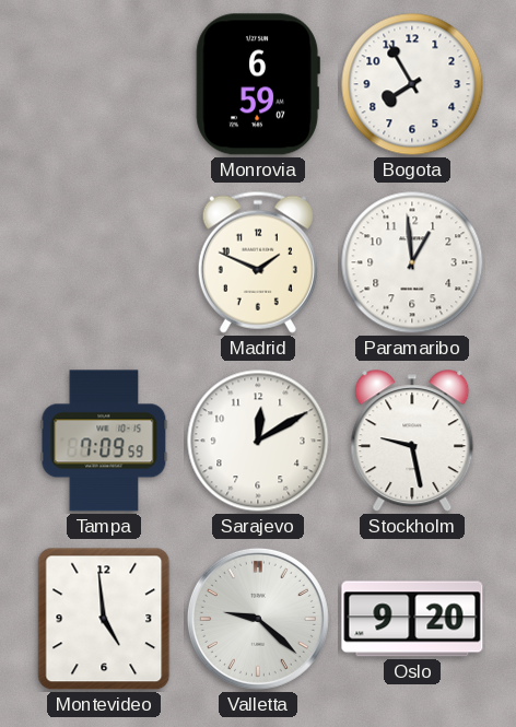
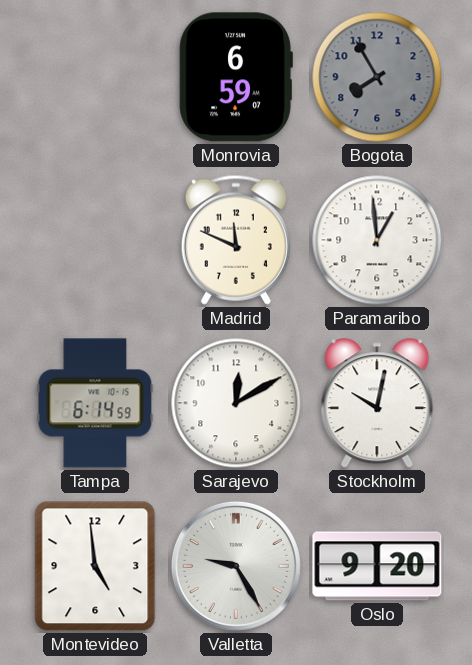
Bogota dial: white -> grey
Madrid: 1:49 -> 11:49
Tampa: 7:09 -> 6:14
Stockholm: 9:28 -> 10:02
Valletta: 9:22 -> 9:25
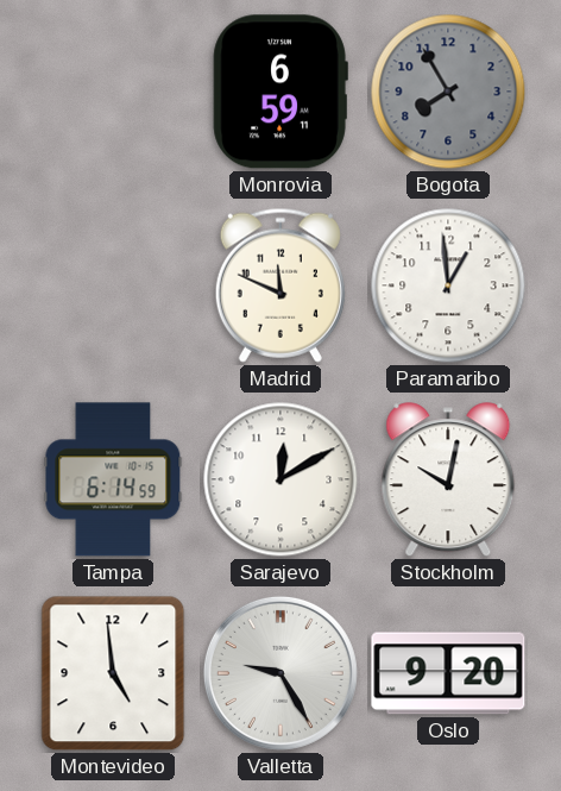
Monrovia: 6:59:07 -> 6:59:11
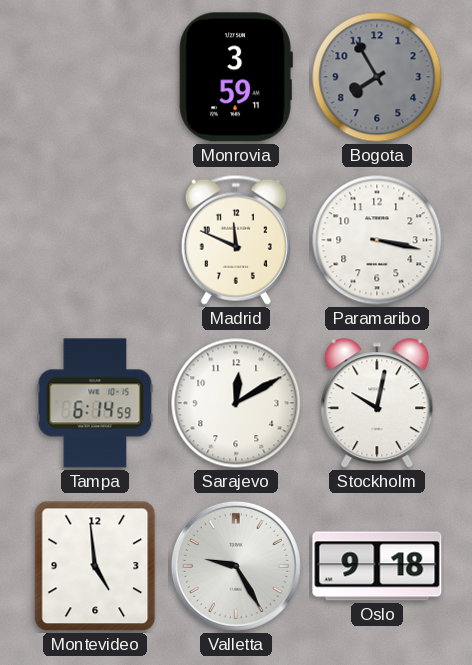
Monrovia: 6:59 -> 3:59
Paramaribo: 12:59 -> 3:17
Oslo: 9:20 -> 9:18
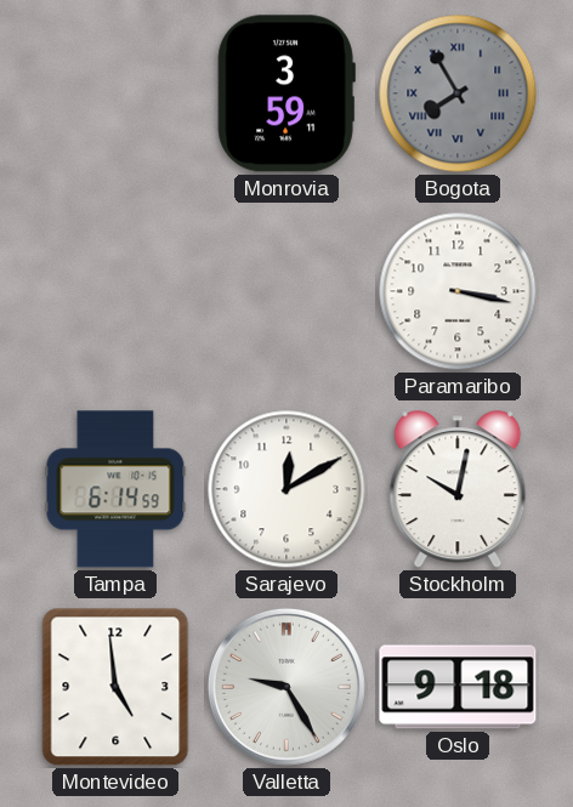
Bogota numerals: Arabic -> Roman
Madrid: 11:49 -> none
